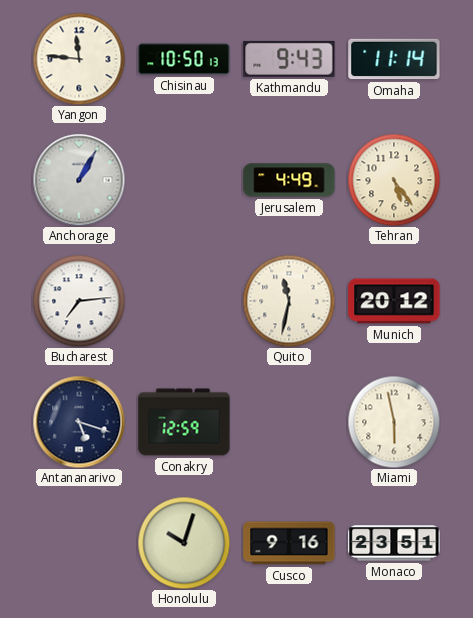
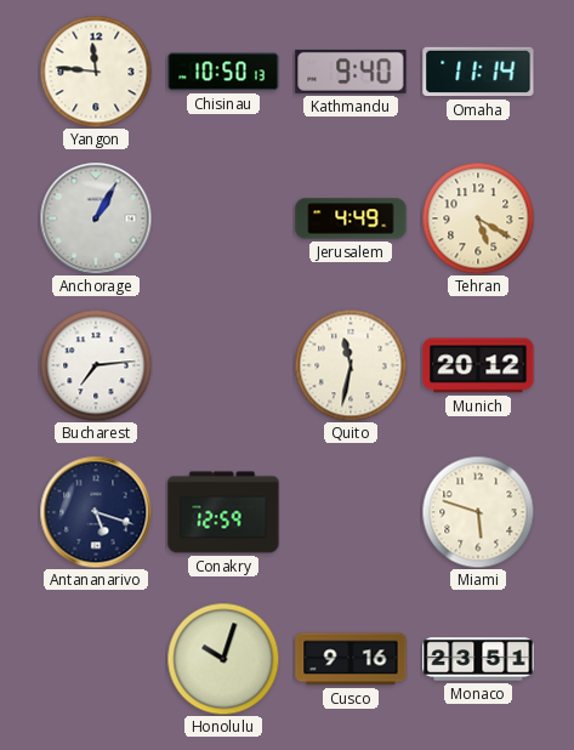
Kathmandu: 9:43 -> 9:40
Tehran: 5:24 -> 5:20
Miami: 5:58 -> 5:48
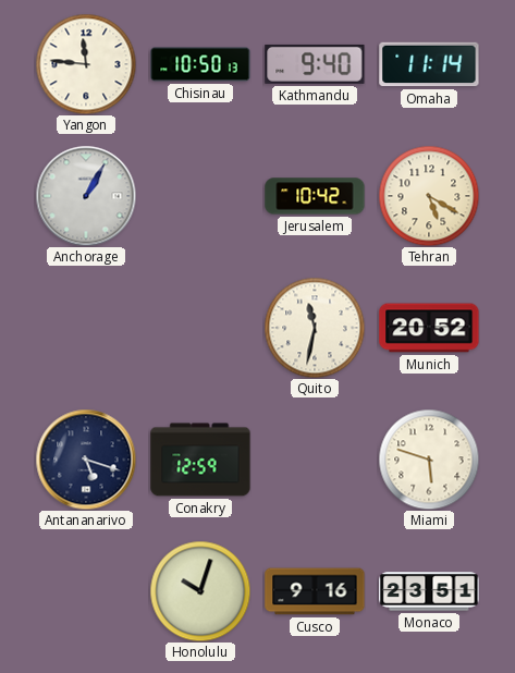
Jerusalem: 4:49 -> 10:42
Bucharest: 7:14 -> none
Munich: 20:12 -> 20:52
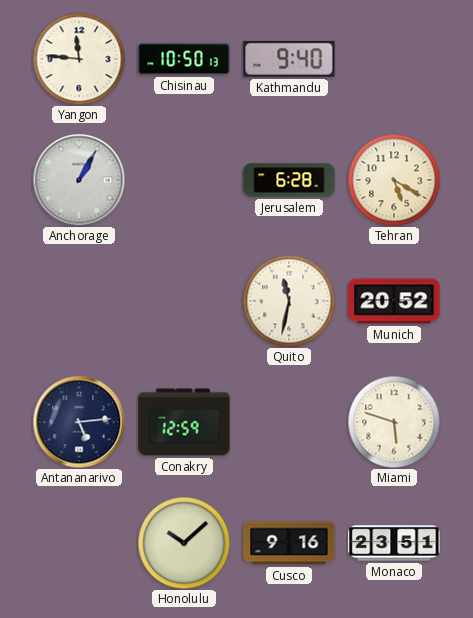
Omaha: 11:14 -> none
Jerusalem: 10:42 -> 6:28
Antananarivo: 5:18 -> 5:14
Honolulu: 10:03 -> 10:08
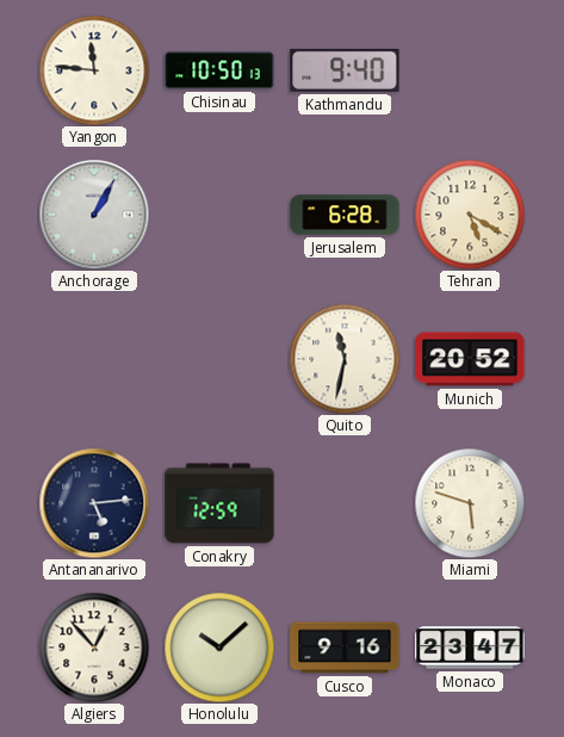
Algiers: none -> 12:53
Monaco: 23:51 -> 23:47
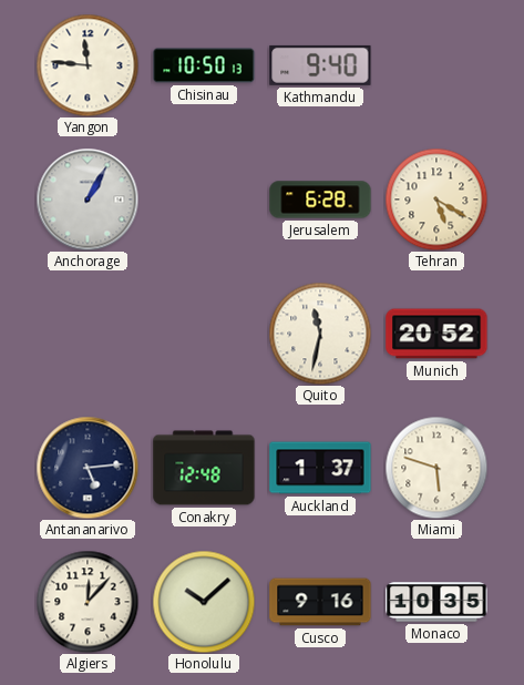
Conakry: 12:59 -> 12:48
Auckland: none -> 1:37
Algiers: 12:53 -> 12:07
Monaco: 23:47 -> 10:35
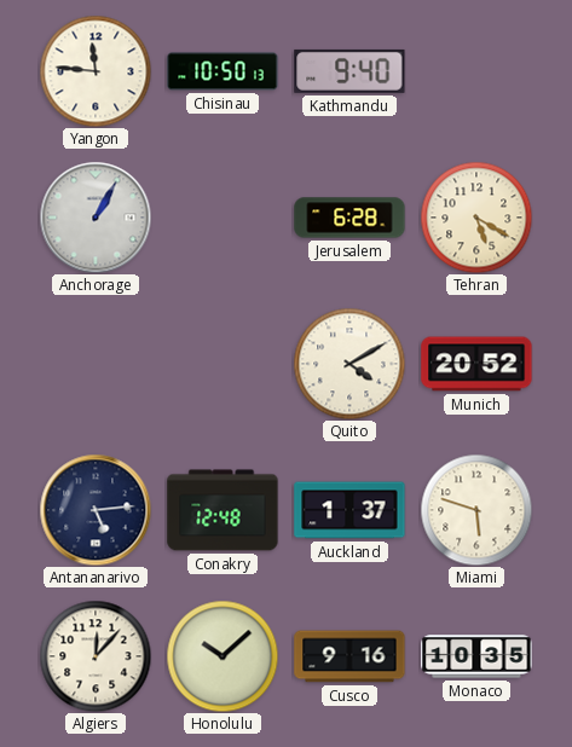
Quito: 11:32 -> 4:10
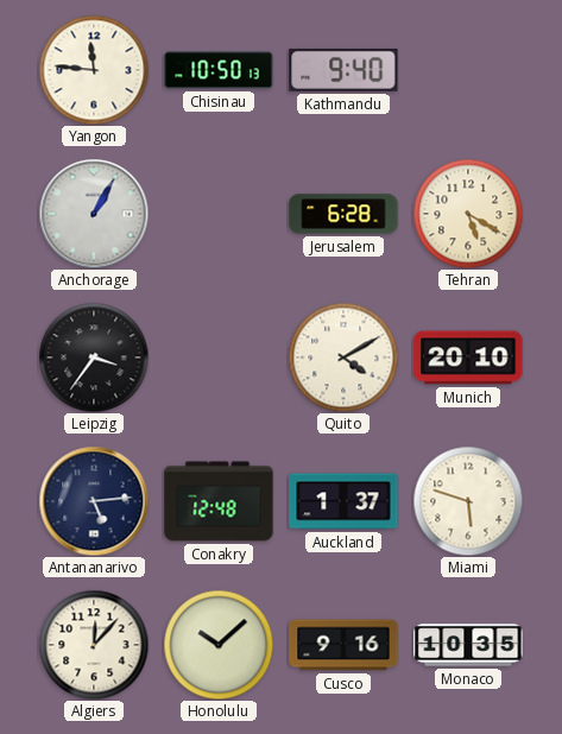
Leipzig: none -> 3:36
Munich: 20:52 -> 20:10
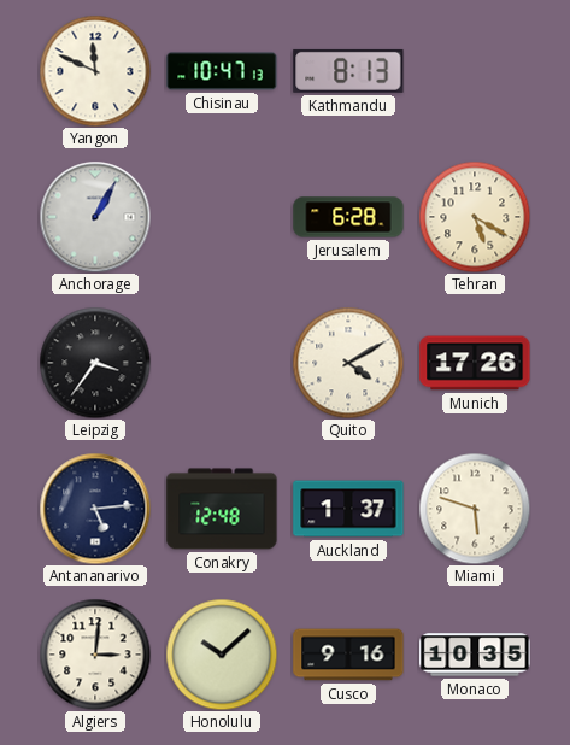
Yangon: 11:46 -> 11:49
Chisinau: 10:50 -> 10:47
Kathmandu: 9:40 -> 8:13
Munich: 20:10 -> 17:26
Algiers: 12:07 -> 3:01
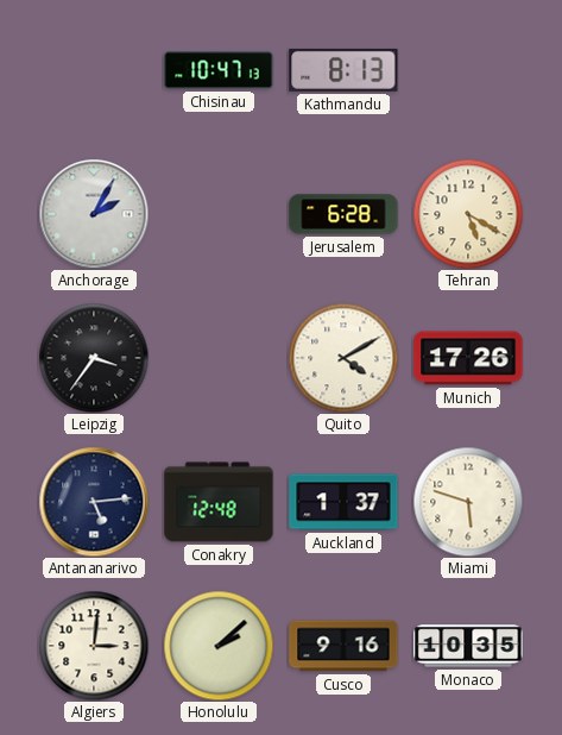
Yangon: 11:49 -> none
Anchorage: 1:05 -> 2:05
Honolulu: 10:08 -> 2:08
